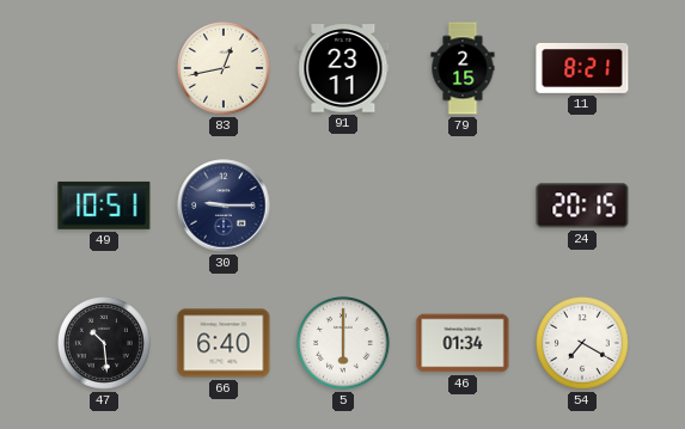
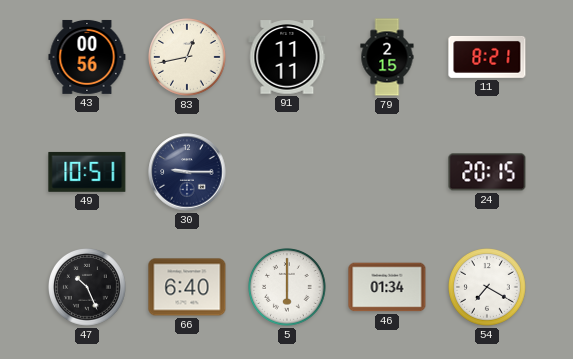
43: none -> 00:56
91: 23:11 -> 11:11
47: 10:29 -> 10:26
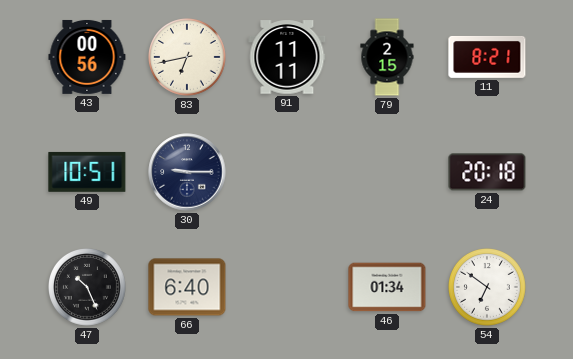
83: 12:43 -> 6:43
24: 20:15 -> 20:18
5: 6:00 -> none
54: 7:20 -> 6:51
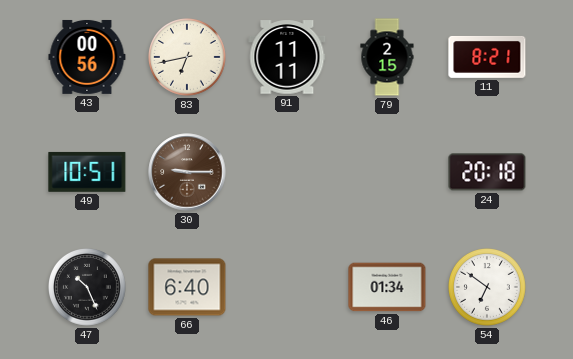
30 dial: navy -> brown
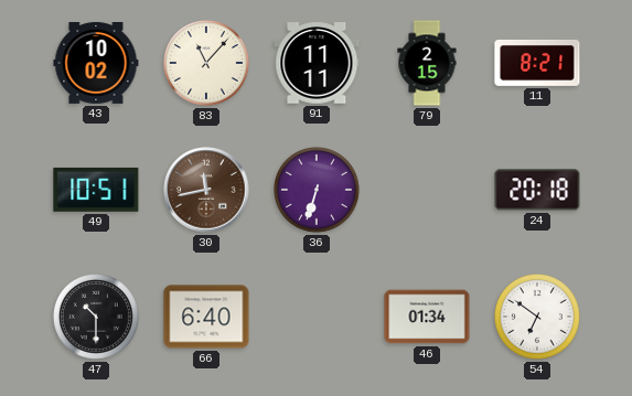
43: 00:56 -> 10:02
83: 6:43 -> 11:07
30: 9:15 -> 11:43
36: none -> 6:33
47: 10:26 -> 10:30
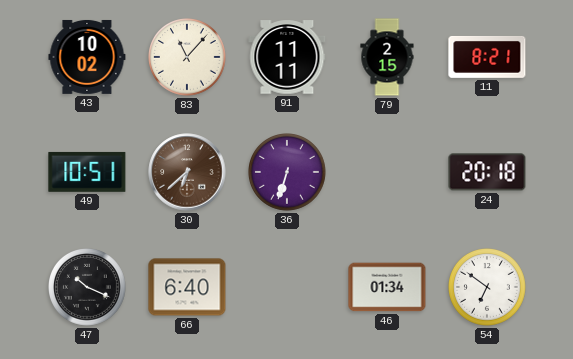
30: 11:43 -> 6:38
47: 10:30 -> 10:19
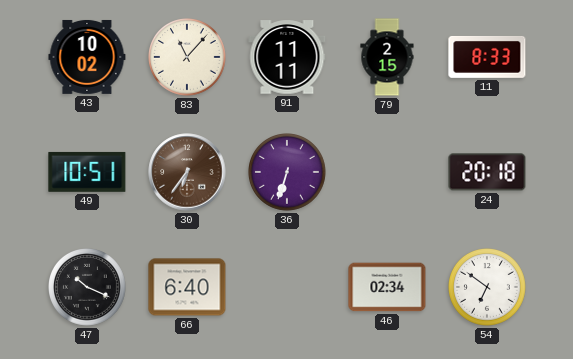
11: 8:21 -> 8:33
30: 6:38 -> 6:36
46: 01:34 -> 02:34
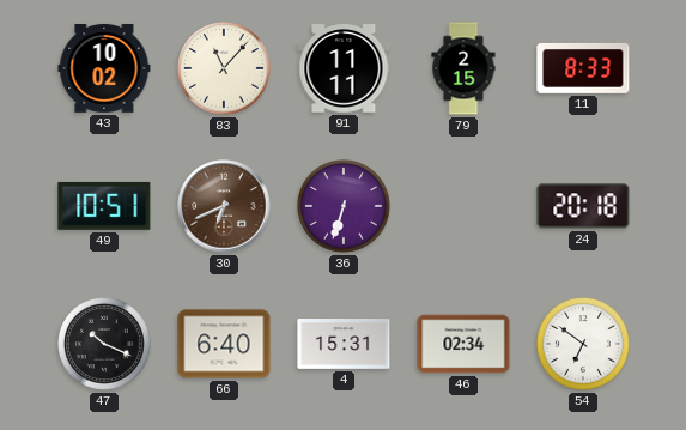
30: 6:36 -> 6:41
4: none -> 15:31
